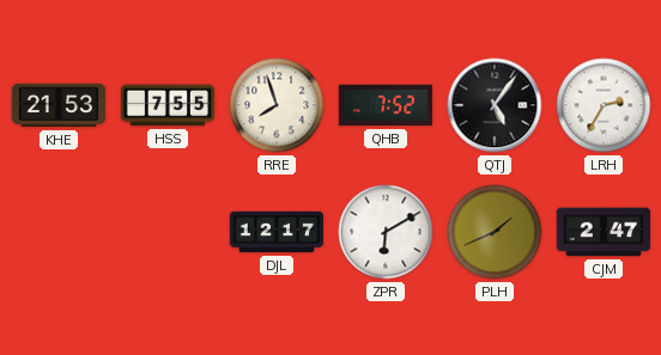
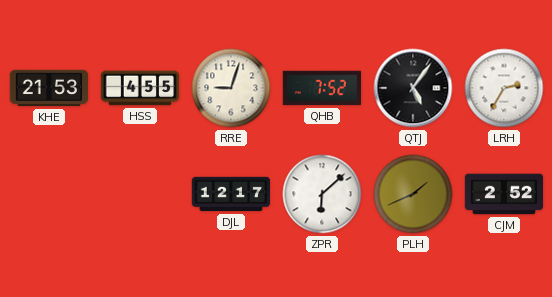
HSS: 7:55 -> 4:55
RRE: 7:57 -> 9:03
ZPR: 6:10 -> 6:08
CJM: 2:47 -> 2:52
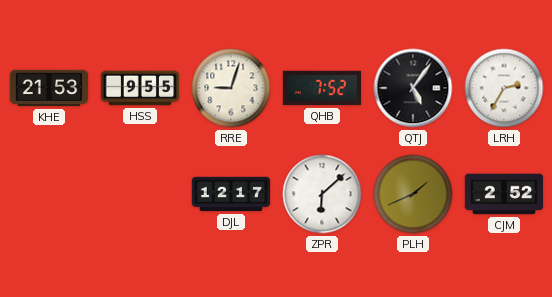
HSS: 4:55 -> 9:55
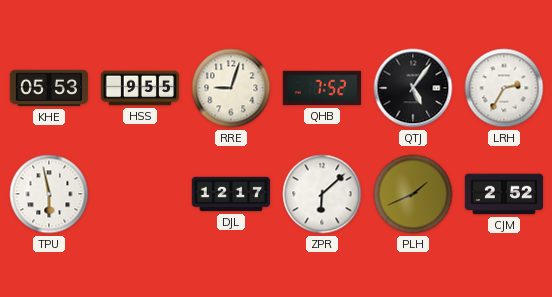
KHE: 21:53 -> 05:53
TPU: none -> 5:58
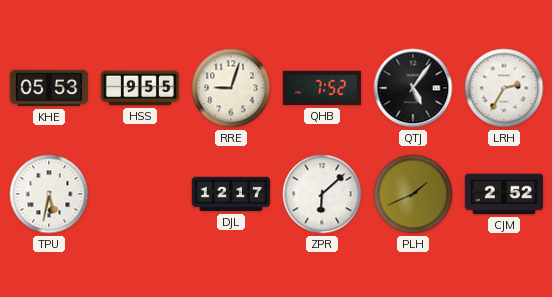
TPU: 5:58 -> 5:32
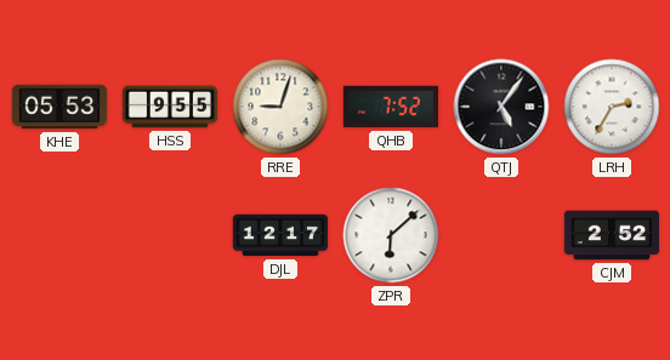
TPU: 5:32 -> none
PLH: 1:41 -> none
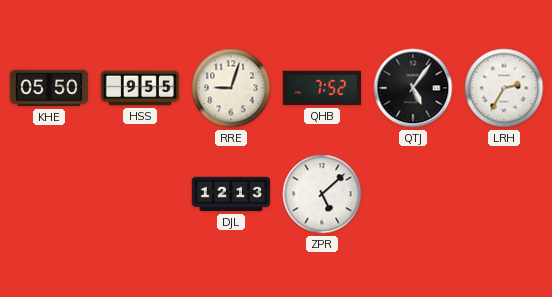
KHE: 05:53 -> 05:50
DJL: 12:17 -> 12:13
ZPR: 6:08 -> 5:08
CJM: 2:52 -> none
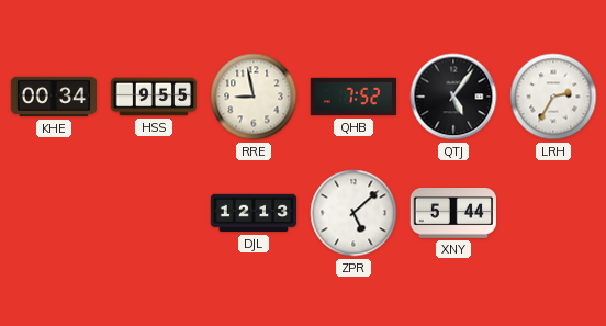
KHE: 05:50 -> 00:34
RRE: 9:03 -> 8:58
XNY: none -> 5:44
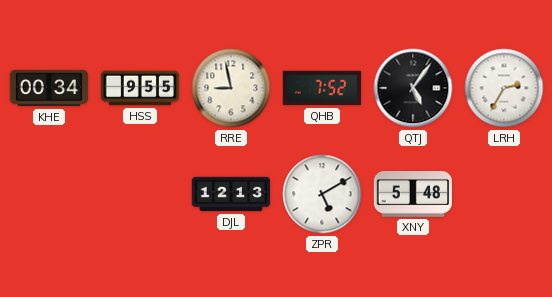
ZPR: 5:08 -> 5:10
XNY: 5:44 -> 5:48
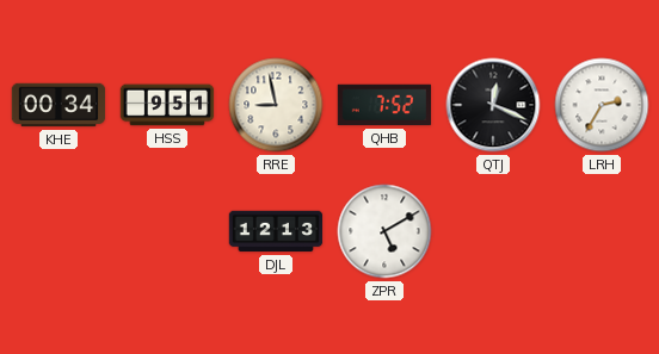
HSS: 9:55 -> 9:51
QTJ: 5:06 -> 12:19
XNY: 5:48 -> none
